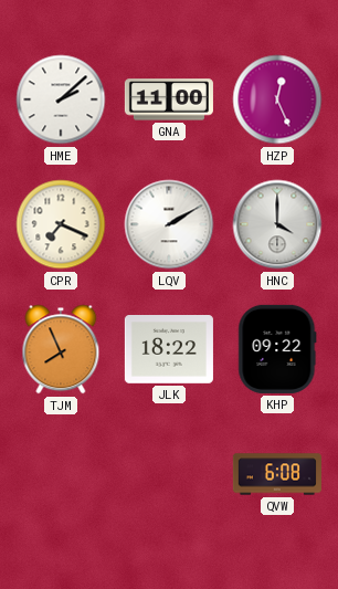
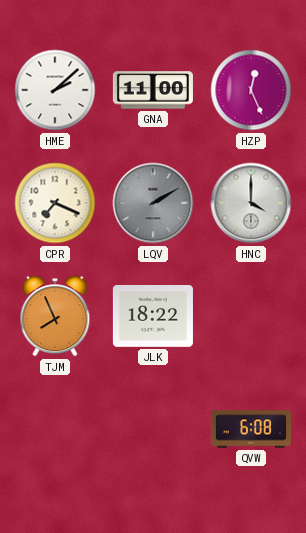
LQV dial: white -> grey
KHP: 09:22 -> none
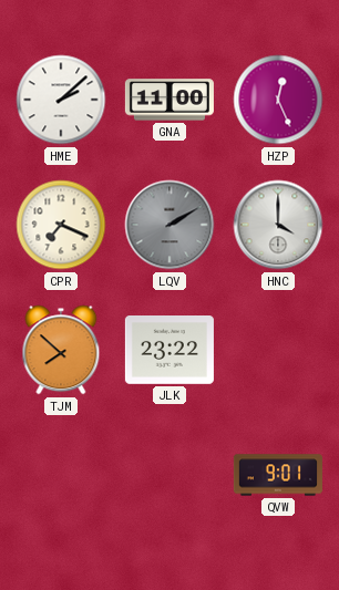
TJM: 7:56 -> 7:52
JLK: 18:22 -> 23:22
QVW: 6:08 -> 9:01
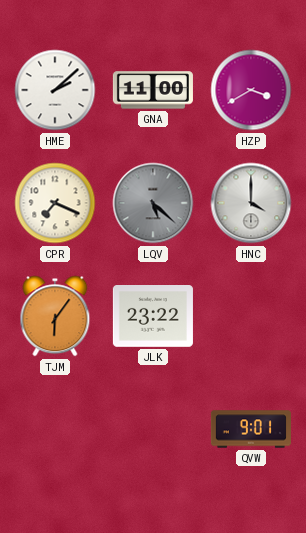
HZP: 12:26 -> 3:40
LQV: 2:10 -> 5:22
TJM: 7:52 -> 6:06
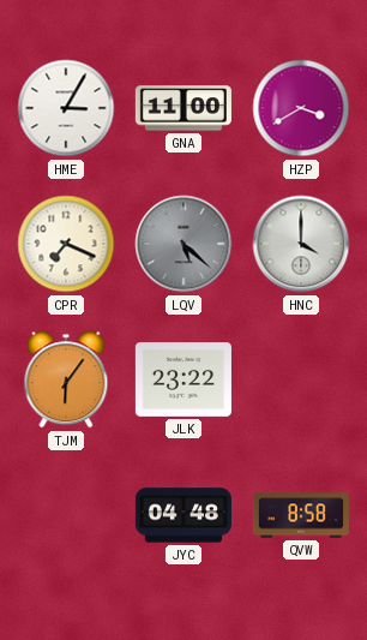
HME: 2:08 -> 3:05
JYC: none -> 04:48
QVW: 9:01 -> 8:58
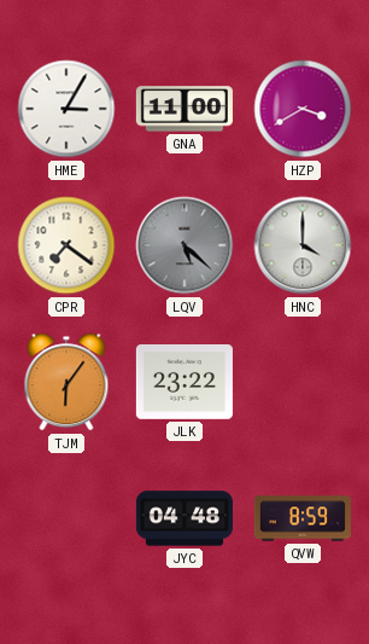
CPR: 7:19 -> 7:21
QVW: 8:58 -> 8:59
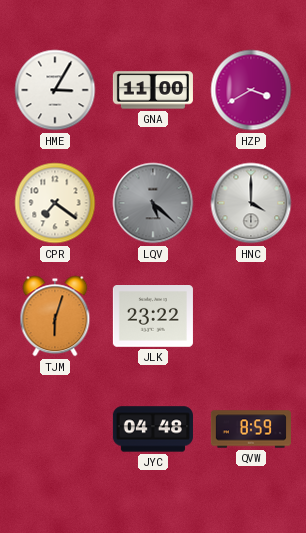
TJM: 6:06 -> 6:03
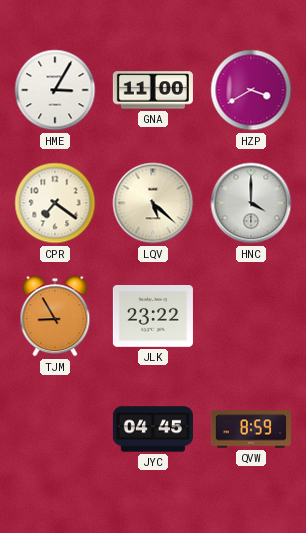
LQV dial: grey -> cream
TJM: 6:03 -> 8:55
JYC: 04:48 -> 04:45
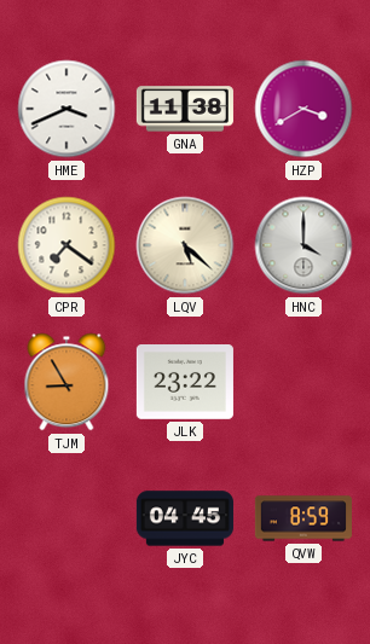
HME: 3:05 -> 3:41
GNA: 11:00 -> 11:38
